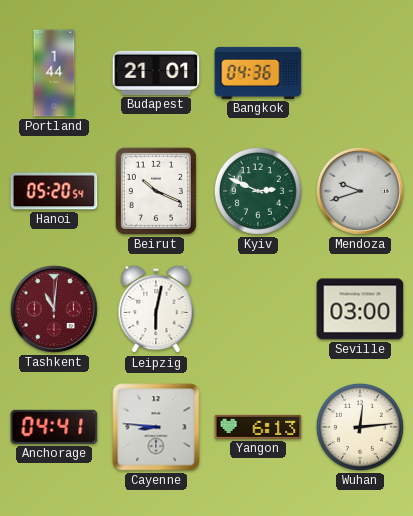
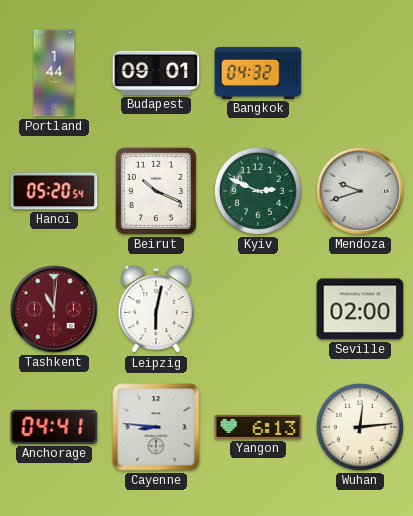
Budapest: 21:01 -> 09:01
Bangkok: 04:36 -> 04:32
Seville: 03:00 -> 02:00
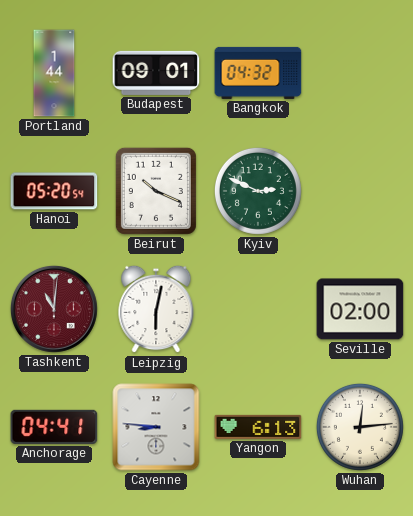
Mendoza: 9:42 -> none
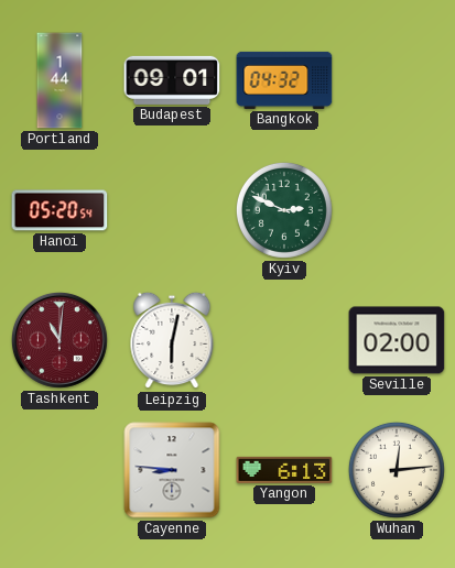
Beirut: 10:19 -> none
Anchorage: 04:41 -> none
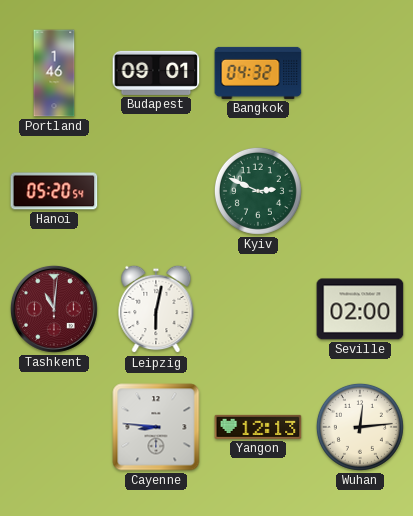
Portland: 1:44 -> 1:46
Yangon: 6:13 -> 12:13
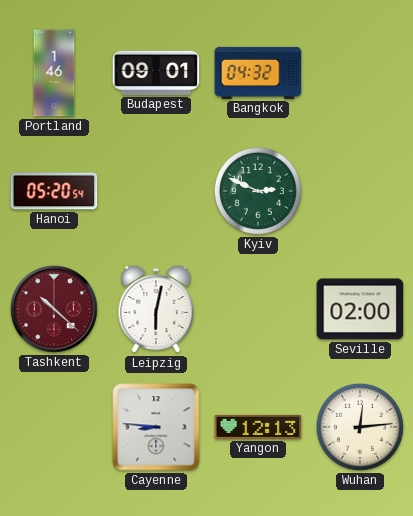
Tashkent: 11:01 -> 10:22
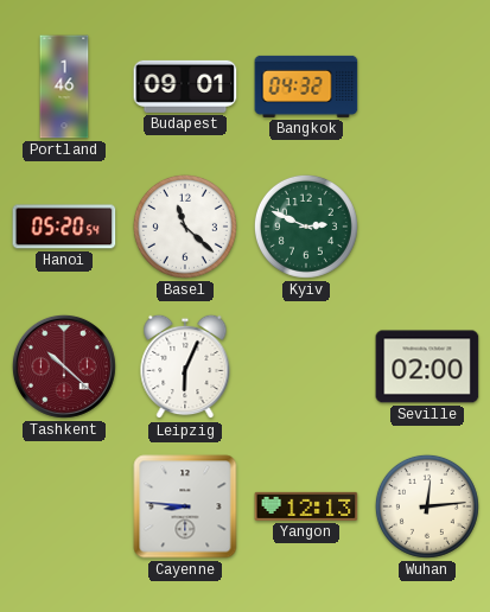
Basel: none -> 11:22
Leipzig: 6:02 -> 6:04
